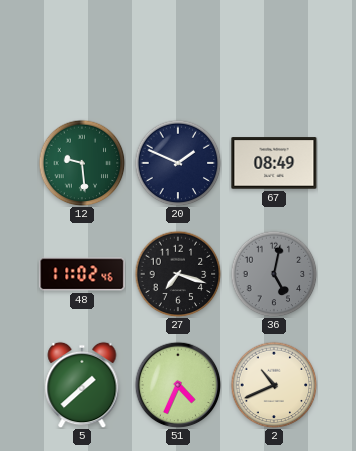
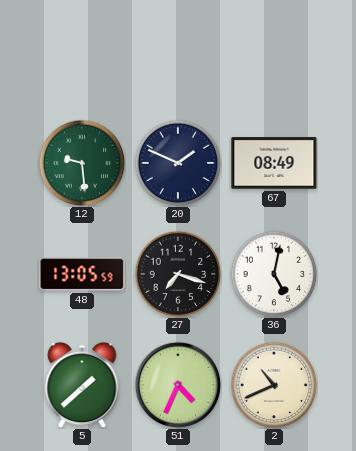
48: 11:02 -> 13:05
36 dial: grey -> white
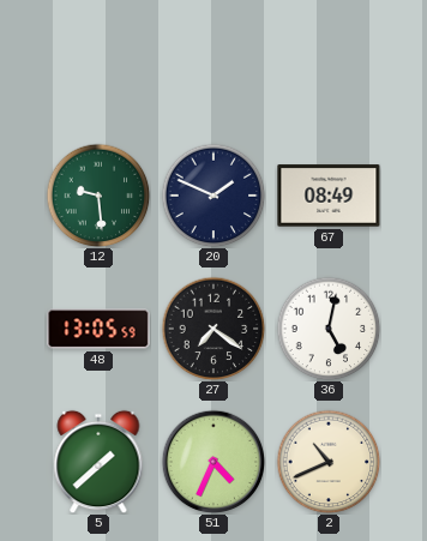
27: 7:18 -> 7:21
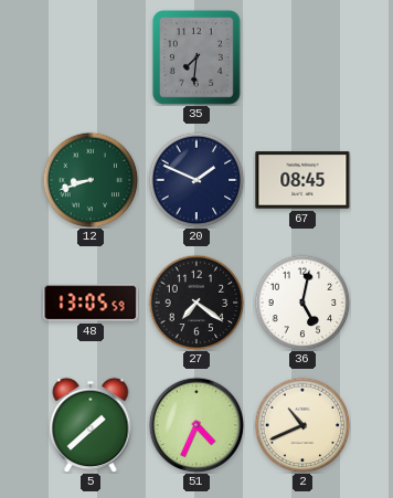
35: none -> 7:31
12: 9:29 -> 8:42
67: 08:49 -> 08:45
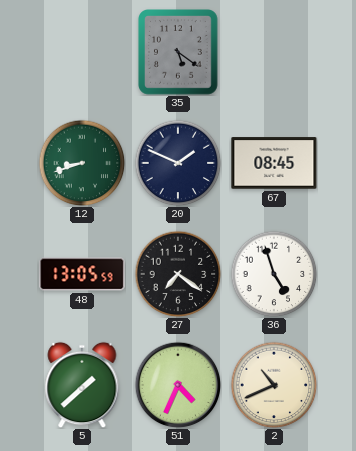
35: 7:31 -> 5:21
36: 5:02 -> 4:57
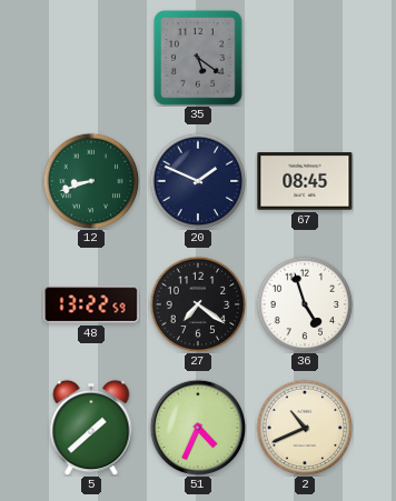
48: 13:05 -> 13:22
